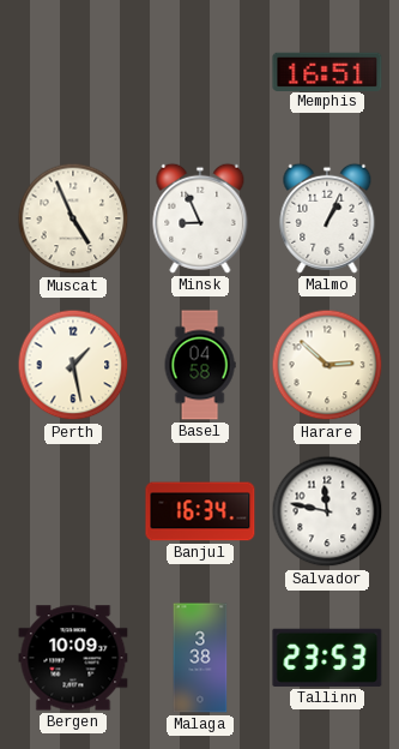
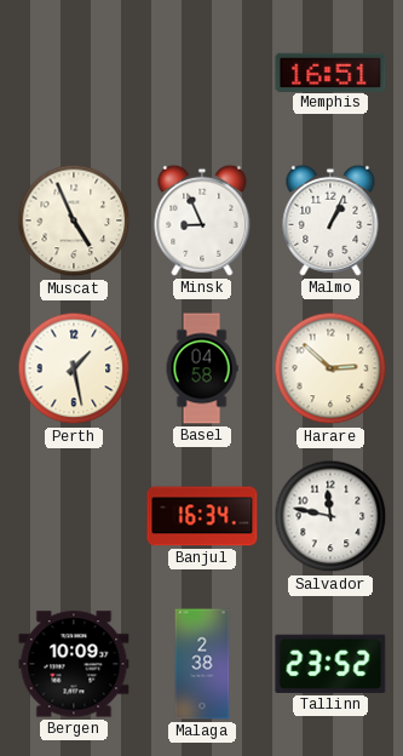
Malaga: 3:38 -> 2:38
Tallinn: 23:53 -> 23:52
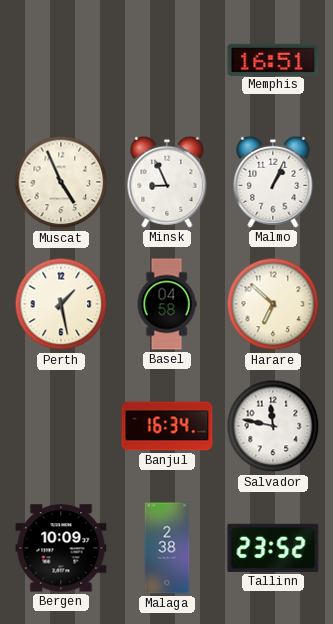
Harare: 2:52 -> 6:52
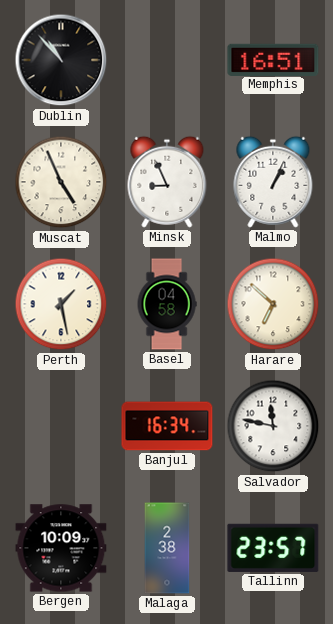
Dublin: none -> 10:53
Tallinn: 23:52 -> 23:57
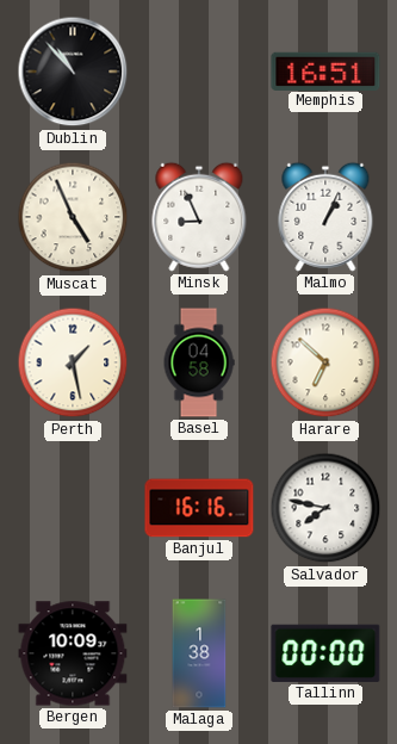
Banjul: 16:34 -> 16:16
Salvador: 11:47 -> 7:47
Malaga: 2:38 -> 1:38
Tallinn: 23:57 -> 00:00
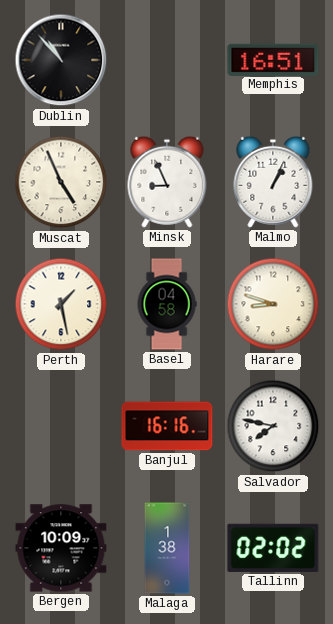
Harare: 6:52 -> 8:48
Tallinn: 00:00 -> 02:02
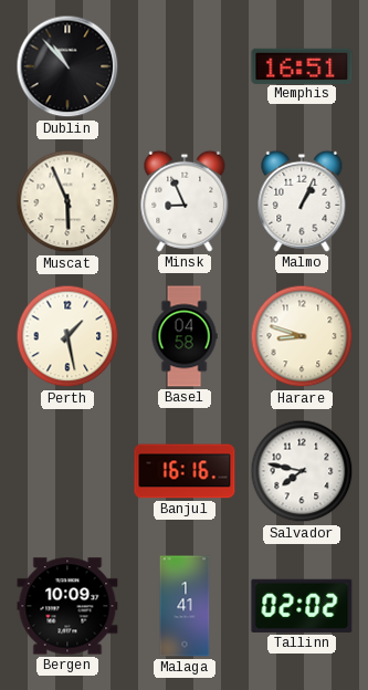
Muscat: 4:56 -> 5:56
Malaga: 1:38 -> 1:41
